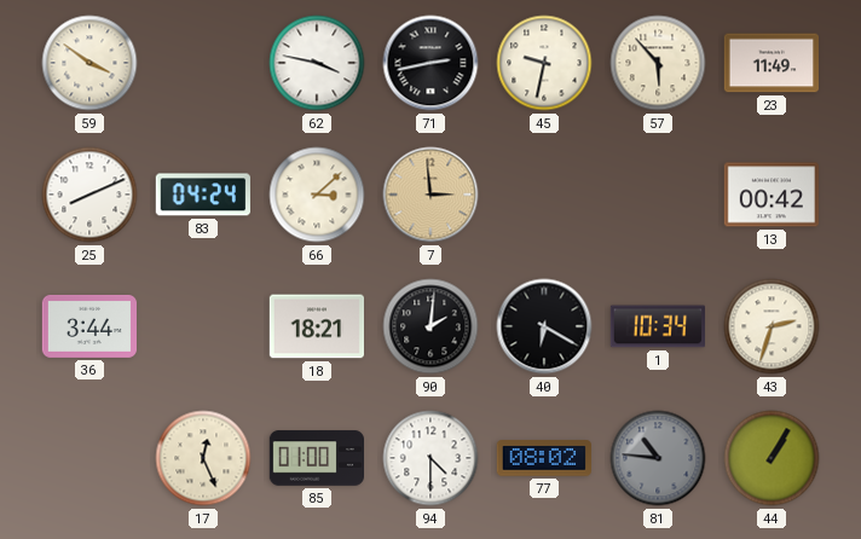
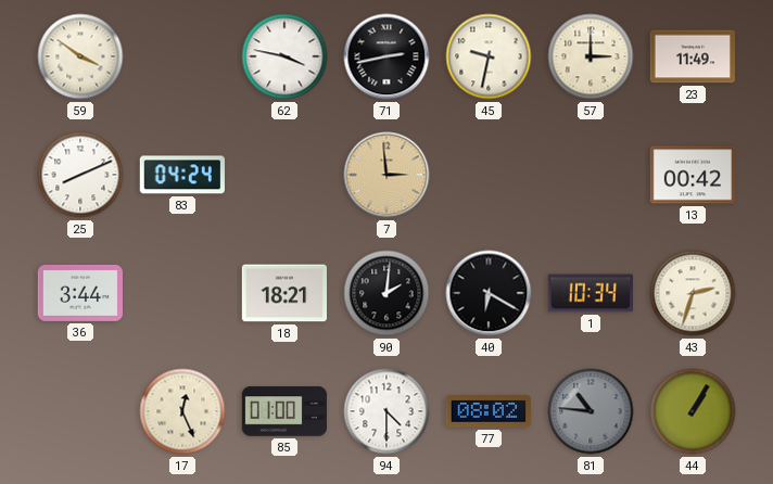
57: 5:53 -> 3:00
66: 3:08 -> none
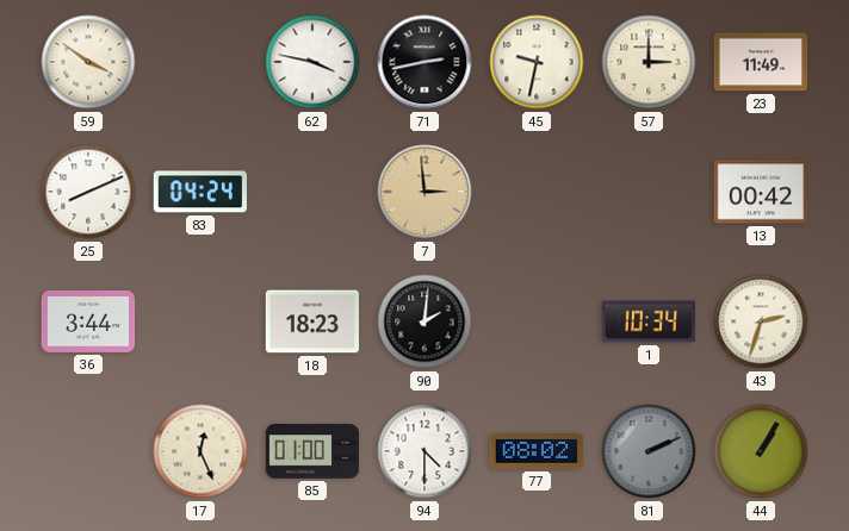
18: 18:21 -> 18:23
40: 6:20 -> none
81: 10:46 -> 2:11
